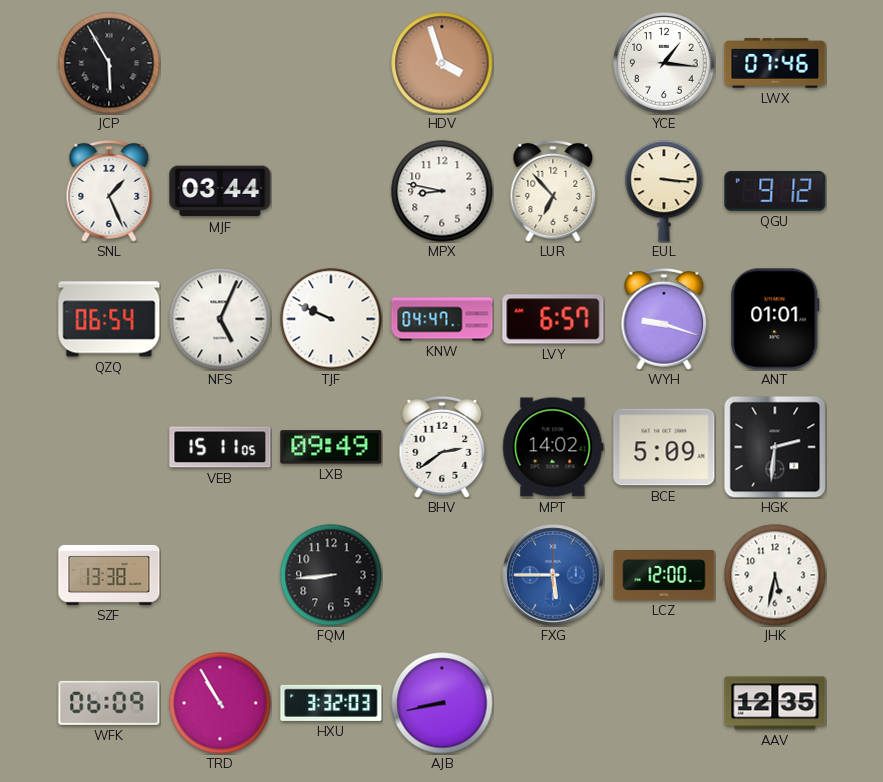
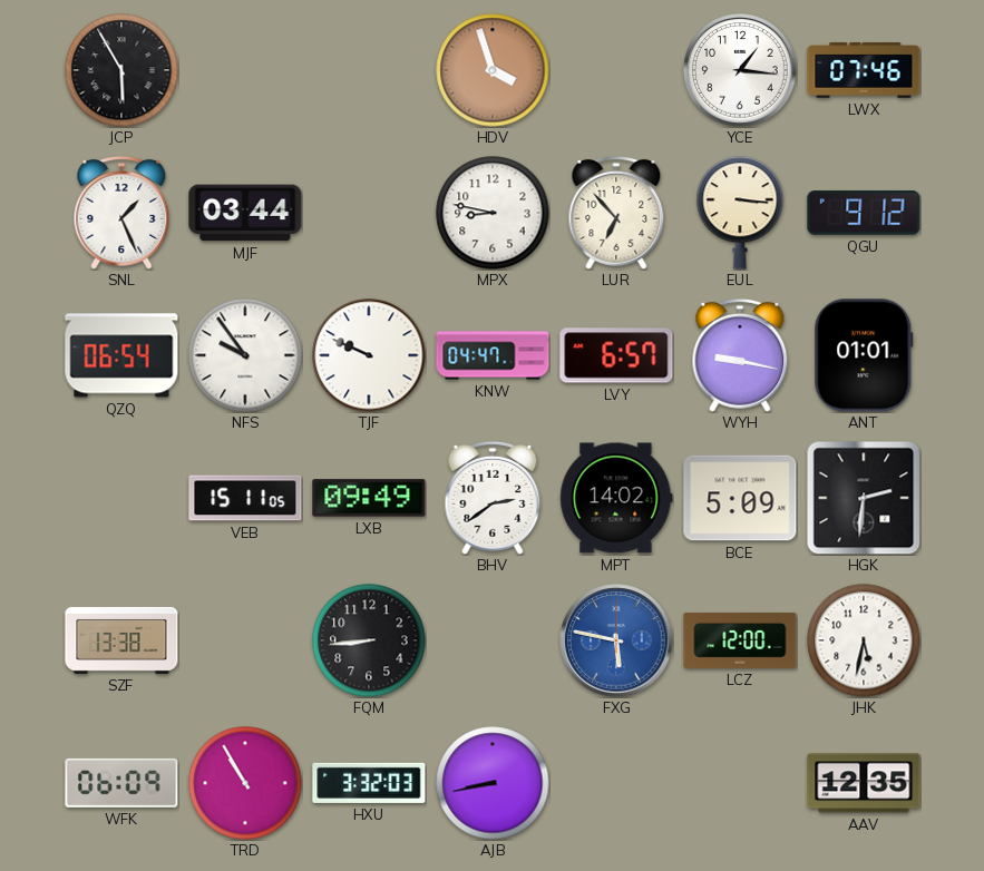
NFS: 5:04 -> 9:54
WYH: 9:18 -> 9:17
FXG: 5:45 -> 5:47
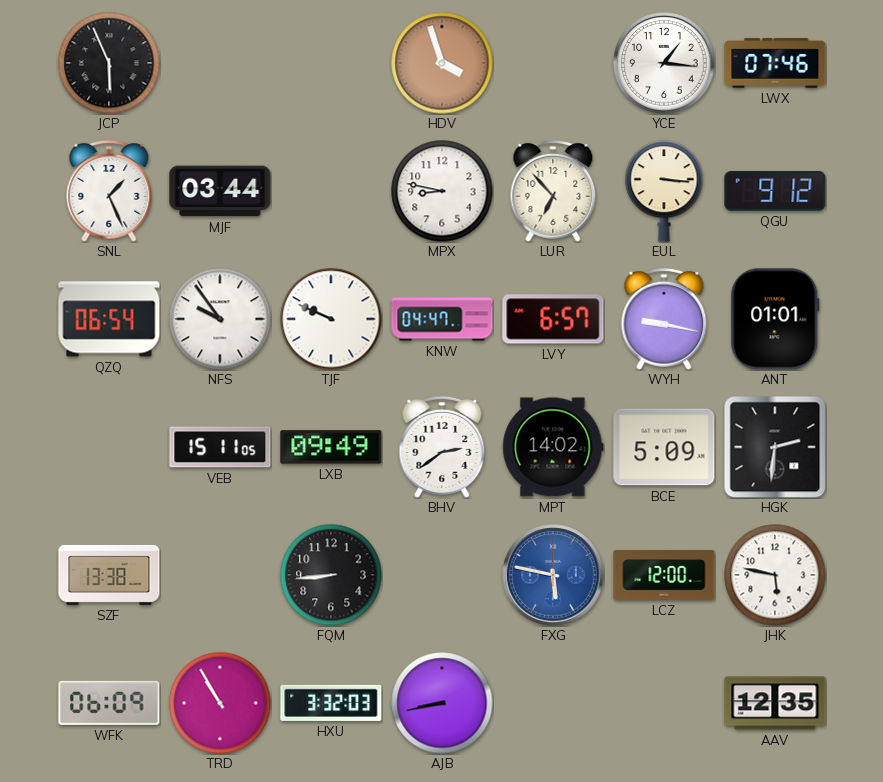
JCP: 5:55 -> 5:56
JHK: 5:32 -> 5:47
